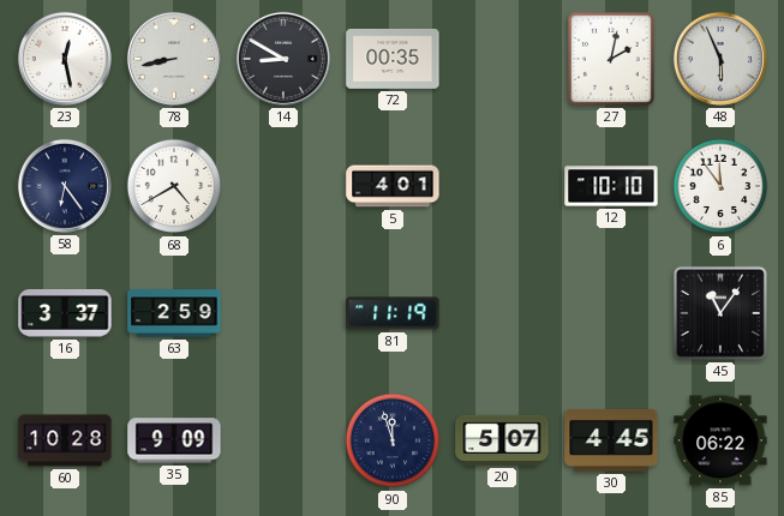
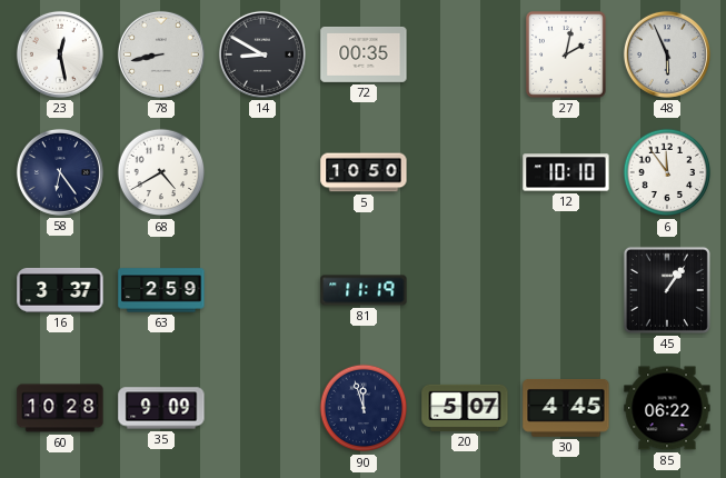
5: 4:01 -> 10:50
45: 11:06 -> 1:06
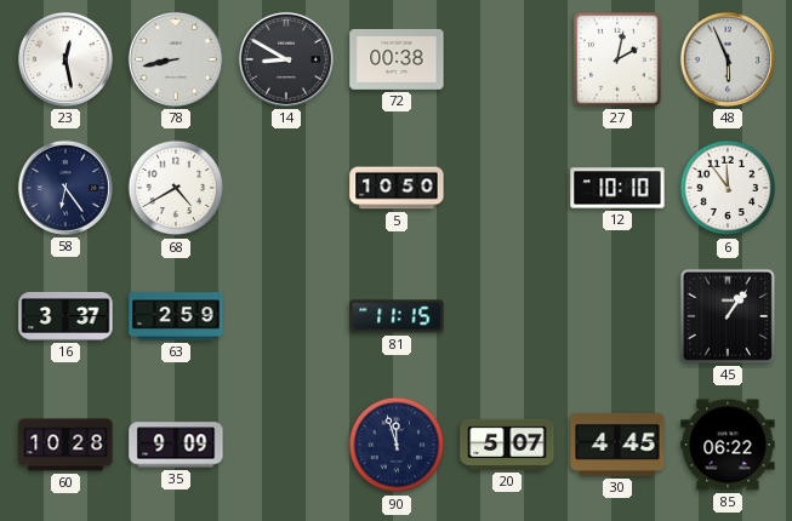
72: 00:35 -> 00:38
81: 11:19 -> 11:15
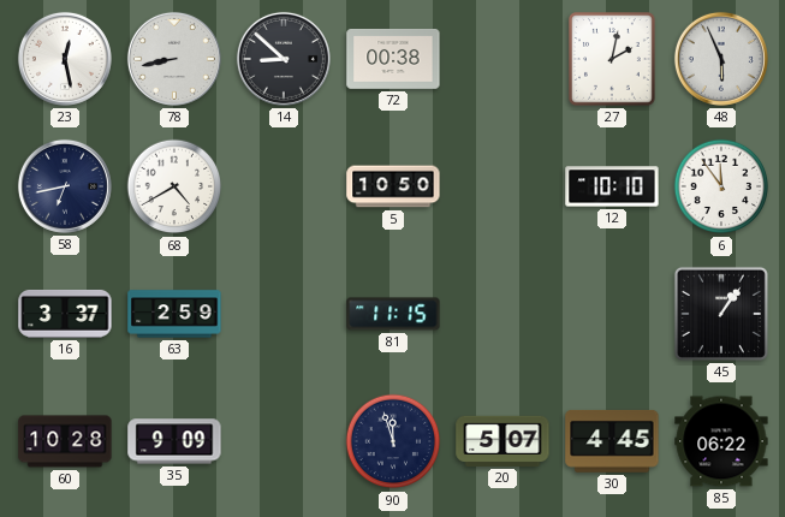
14: 8:50 -> 8:52
58: 6:24 -> 6:43
